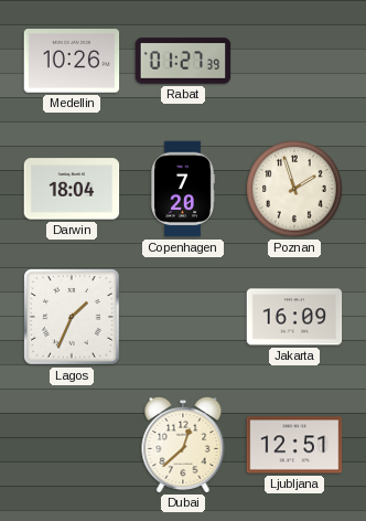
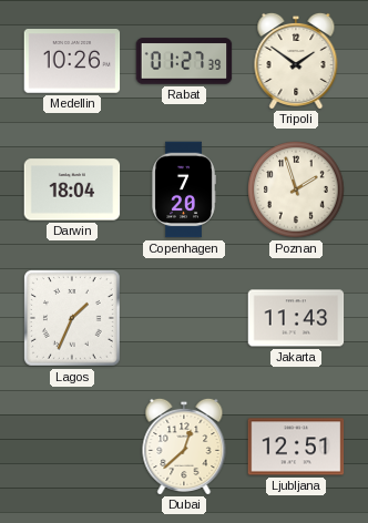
Tripoli: none -> 1:51
Jakarta: 16:09 -> 11:43
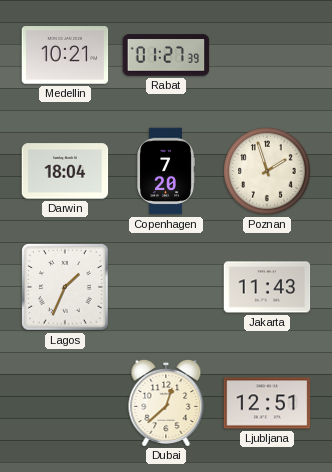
Medellin: 10:26 -> 10:21
Tripoli: 1:51 -> none
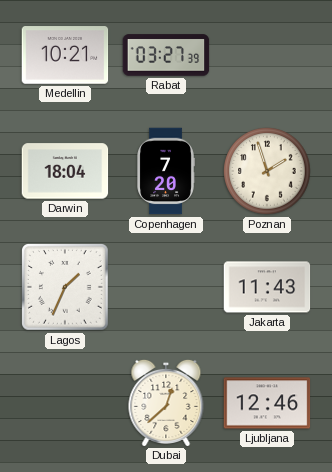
Rabat: 01:27 -> 03:27
Ljubljana: 12:51 -> 12:46
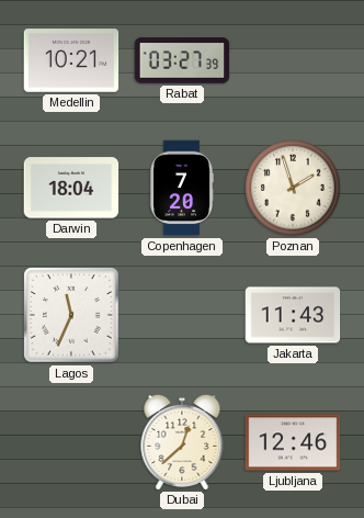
Lagos: 1:34 -> 11:34
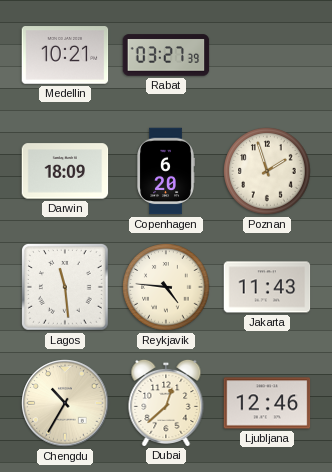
Darwin: 18:04 -> 18:09
Copenhagen: 7:20 -> 6:20
Lagos: 11:34 -> 11:29
Reykjavik: none -> 4:46
Chengdu: none -> 10:35
